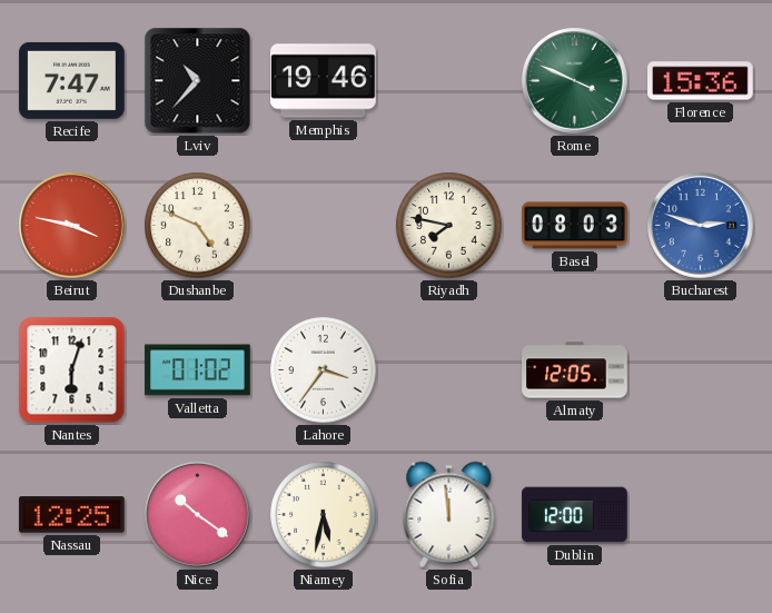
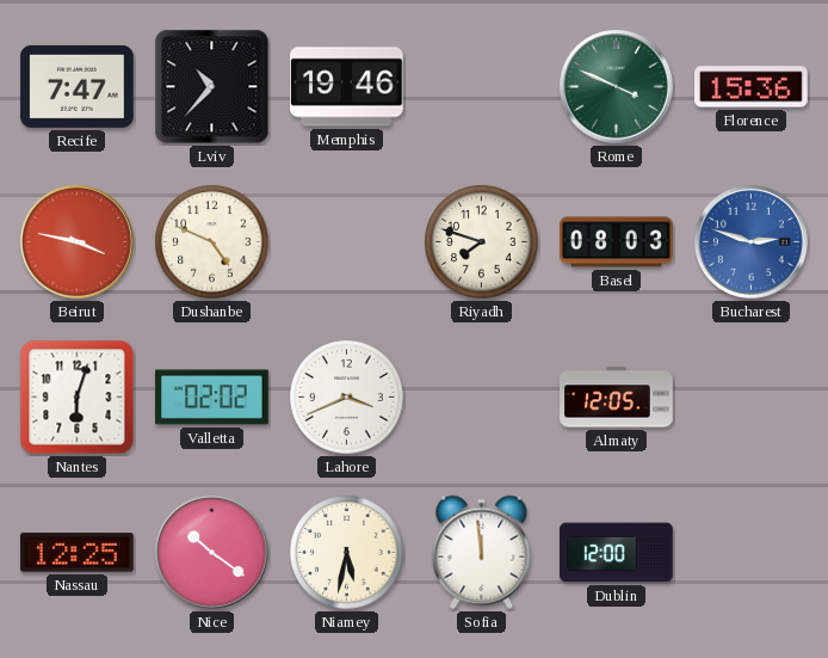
Riyadh: 7:47 -> 7:48
Valletta: 01:02 -> 02:02
Lahore: 3:36 -> 3:41
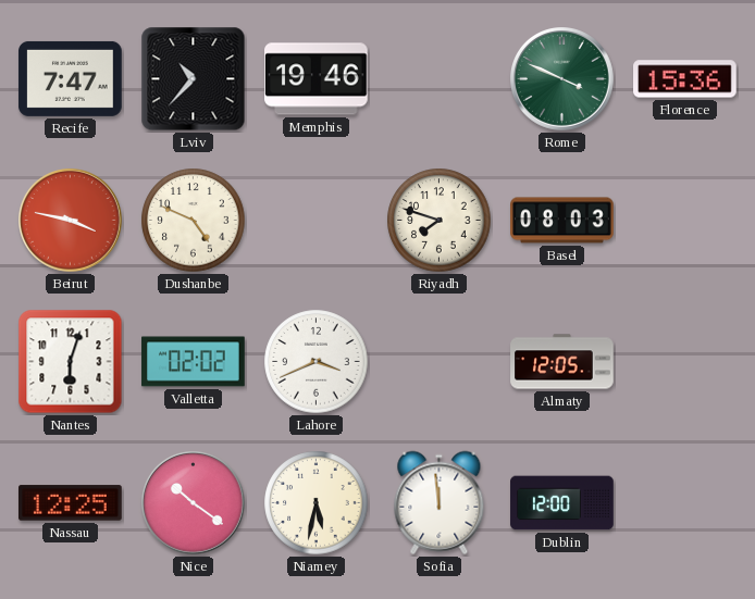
Bucharest: 2:48 -> none
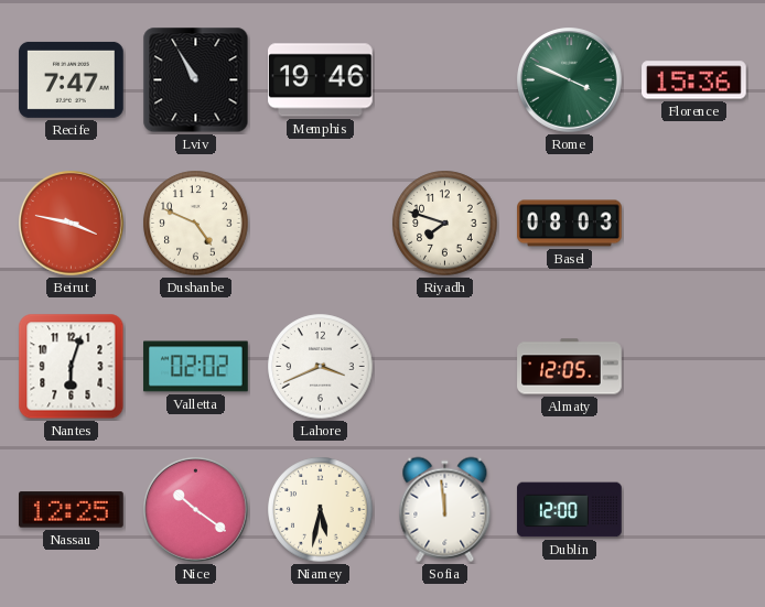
Lviv: 10:37 -> 10:55
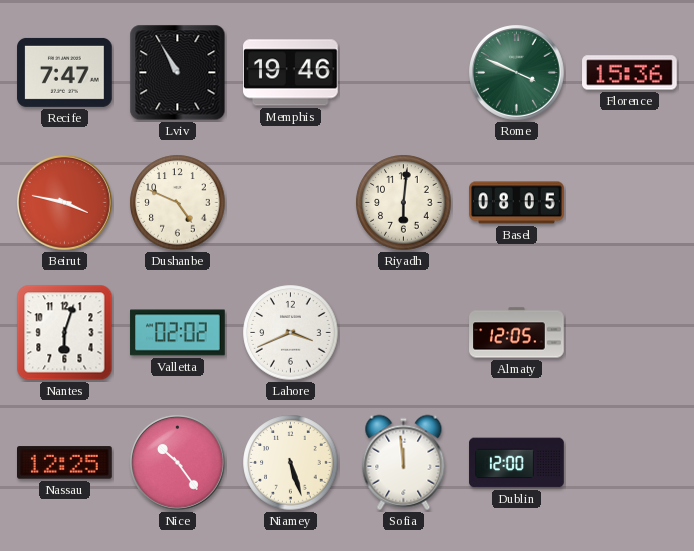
Riyadh: 7:48 -> 6:01
Basel: 08:03 -> 08:05
Nice: 10:21 -> 10:24
Niamey: 5:32 -> 5:27
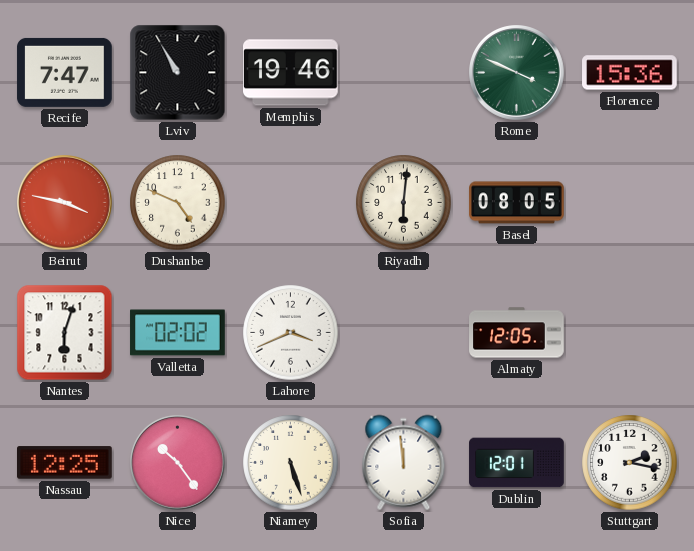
Dublin: 12:00 -> 12:01
Stuttgart: none -> 2:17
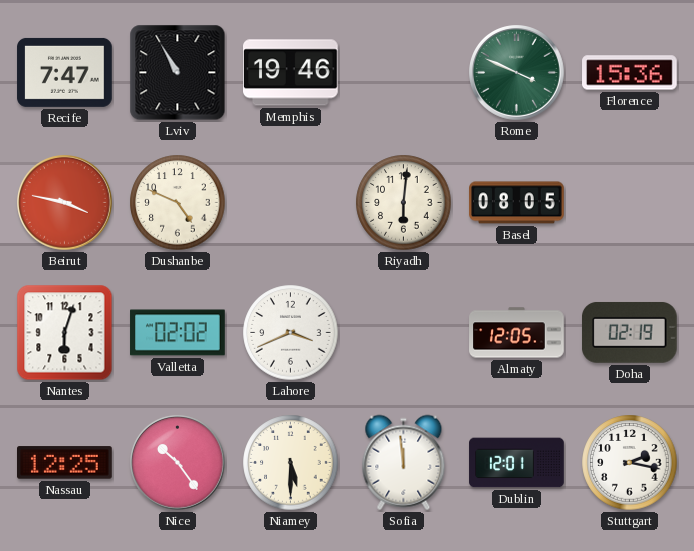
Doha: none -> 02:19
Niamey: 5:27 -> 5:30
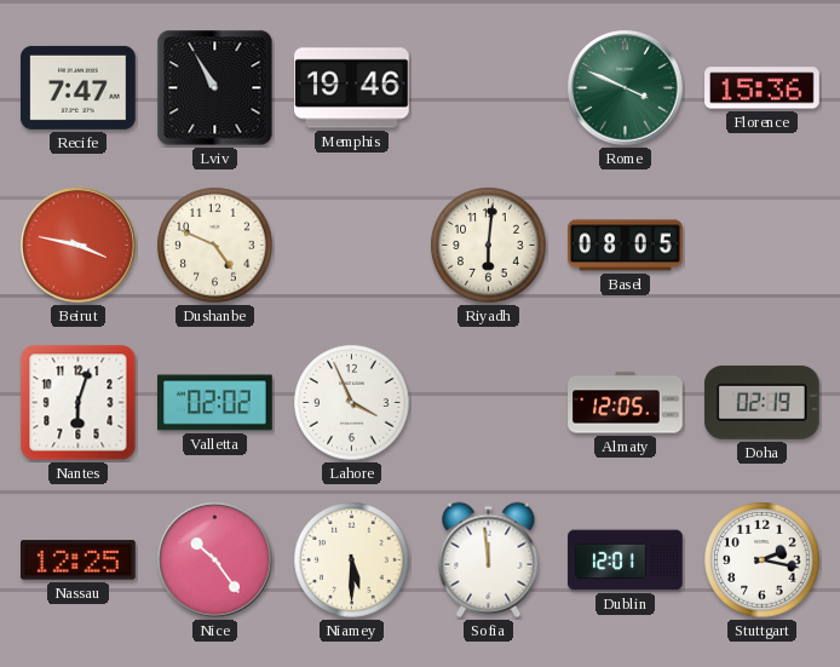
Lahore: 3:41 -> 3:56
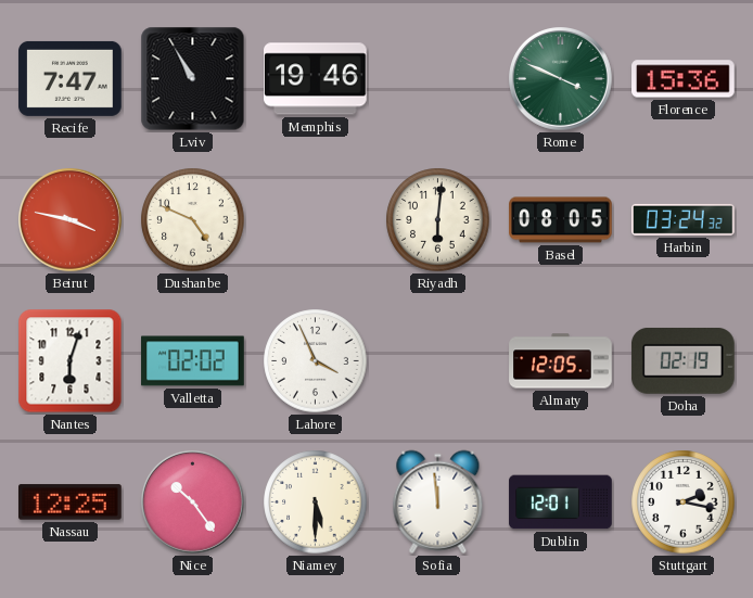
Harbin: none -> 03:24
